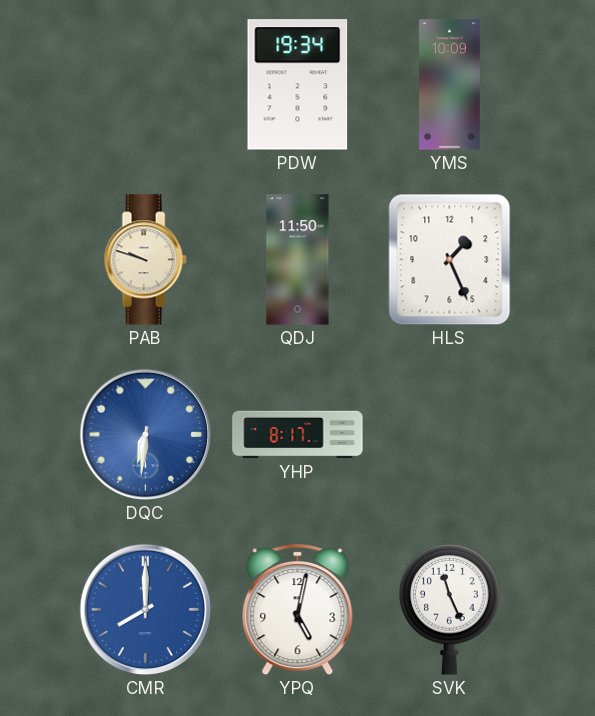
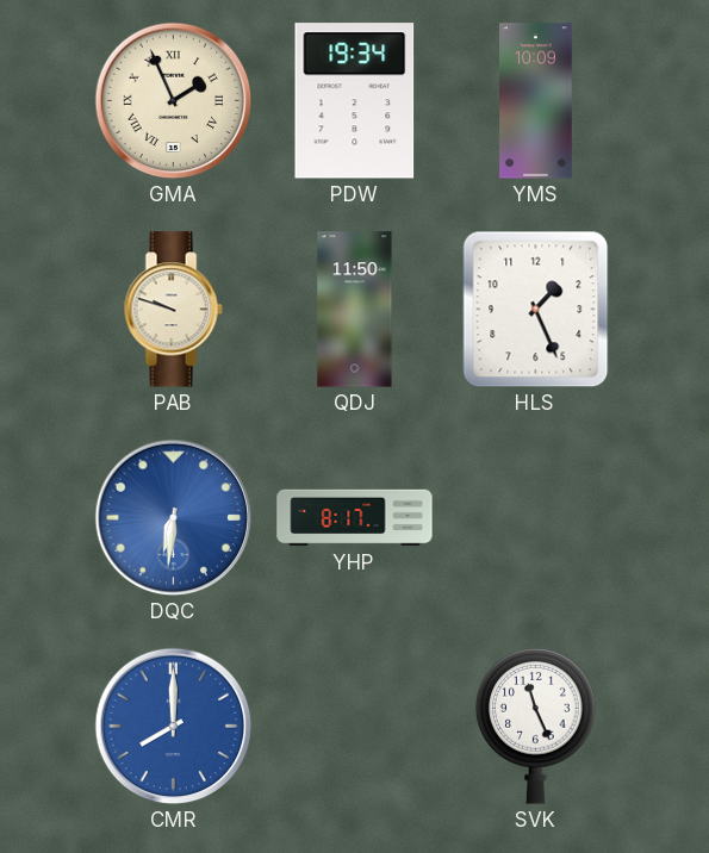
GMA: none -> 1:56
YPQ: 5:02 -> none
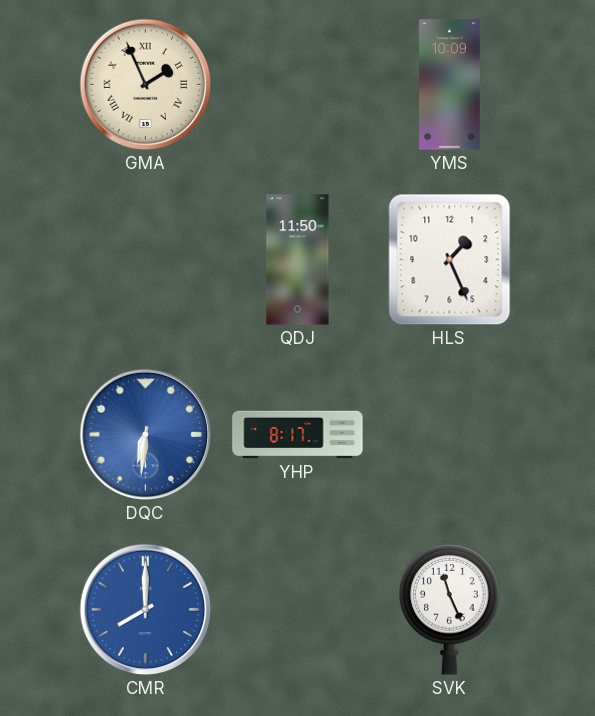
PDW: 19:34 -> none
PAB: 9:48 -> none
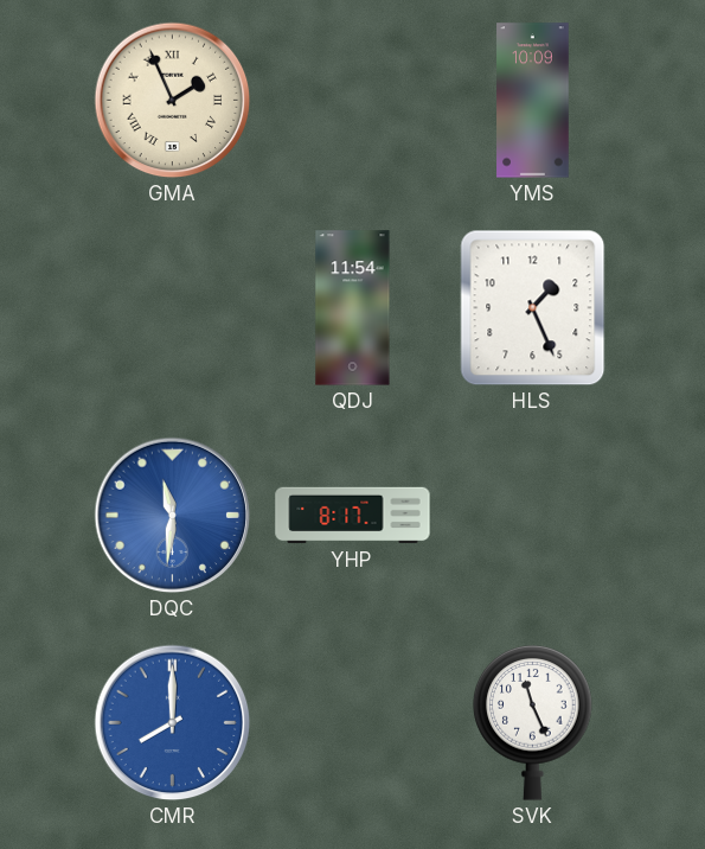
QDJ: 11:50 -> 11:54
DQC: 6:31 -> 11:31
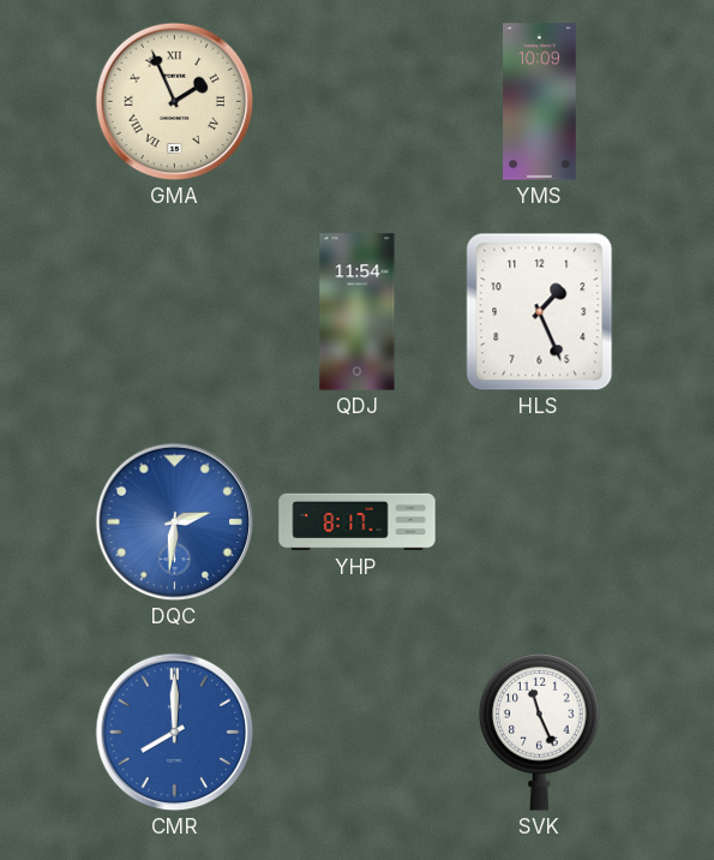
DQC: 11:31 -> 2:31
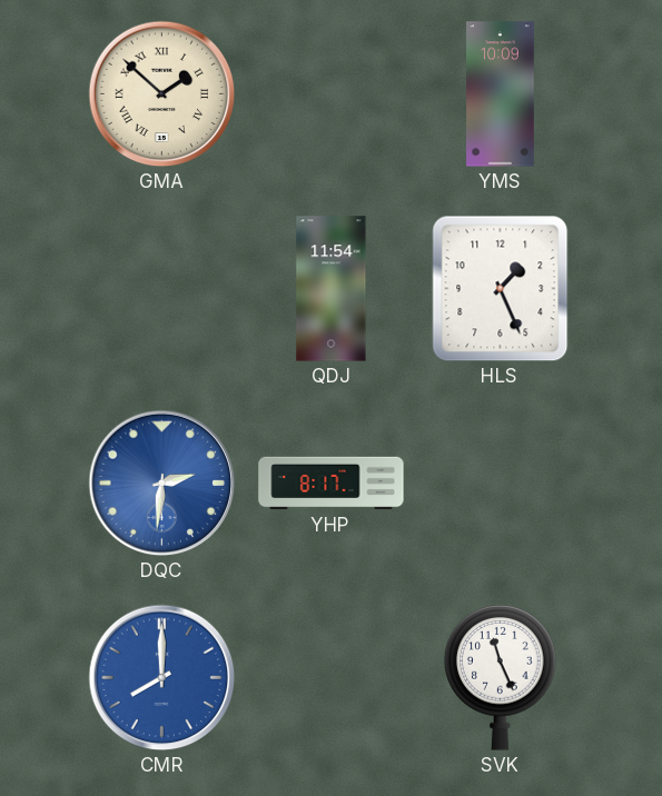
GMA: 1:56 -> 1:52
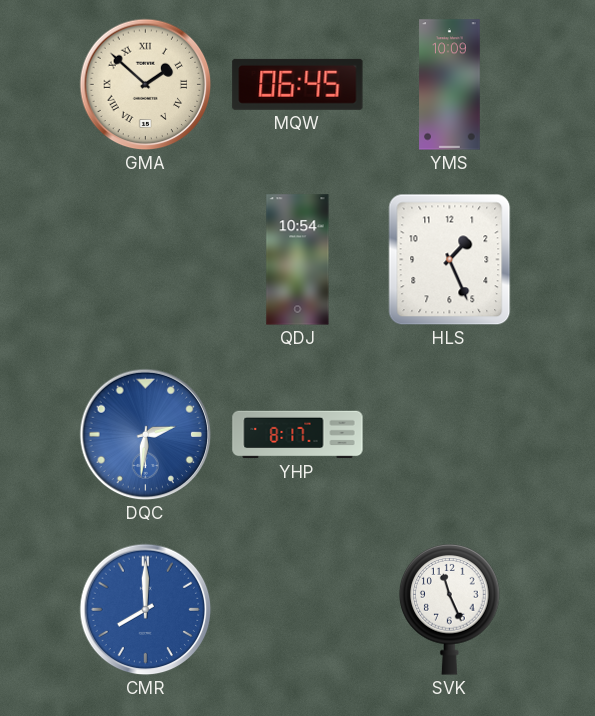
MQW: none -> 06:45
QDJ: 11:54 -> 10:54
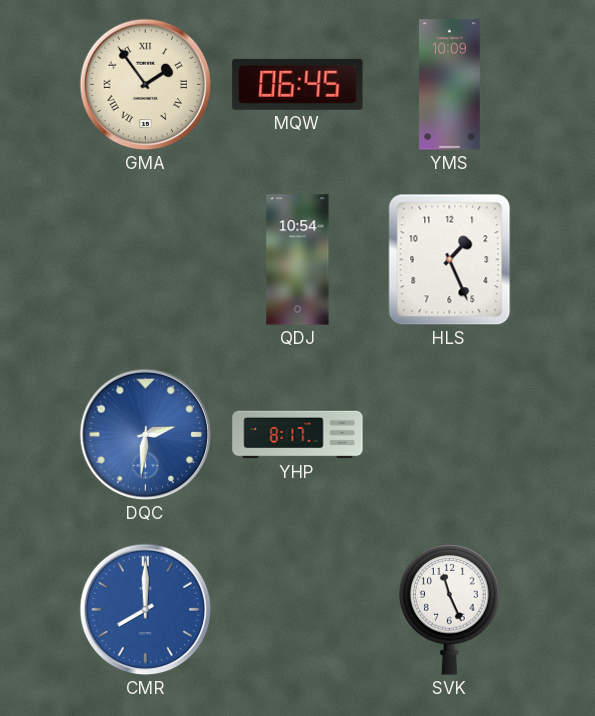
GMA: 1:52 -> 1:54
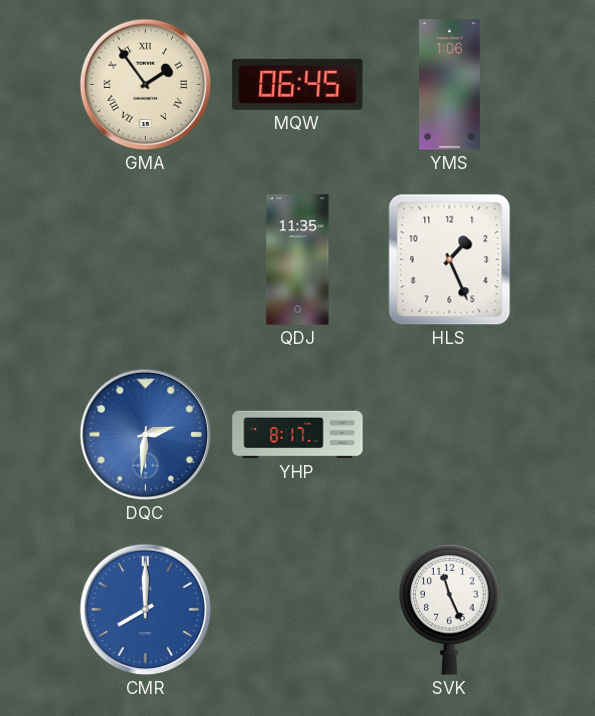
YMS: 10:09 -> 1:06
QDJ: 10:54 -> 11:35
